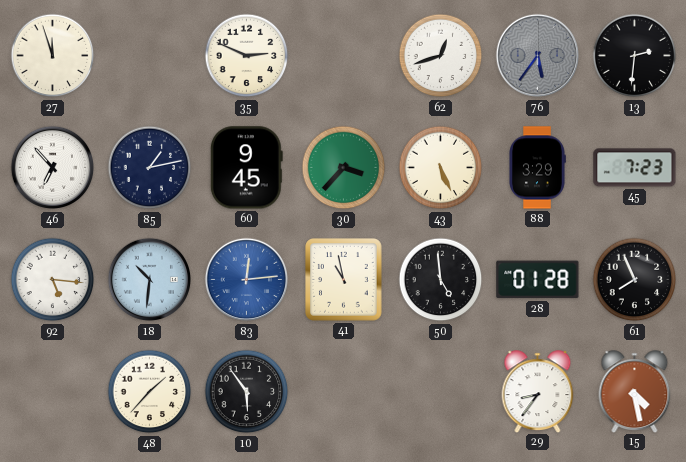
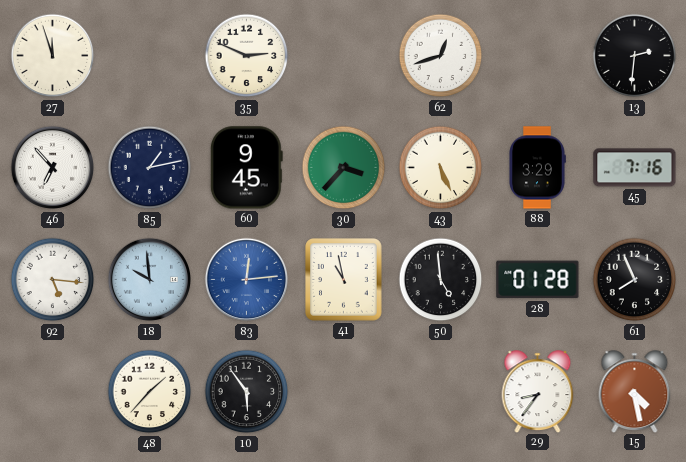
76: 5:36 -> none
45: 7:23 -> 7:16
18: 10:31 -> 9:59
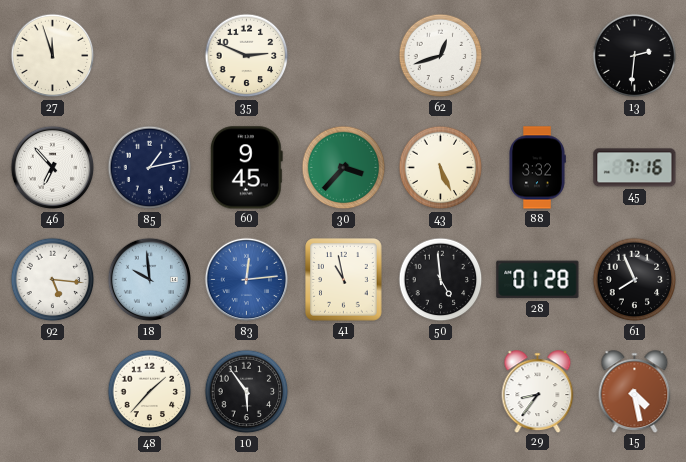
88: 3:29 -> 3:32
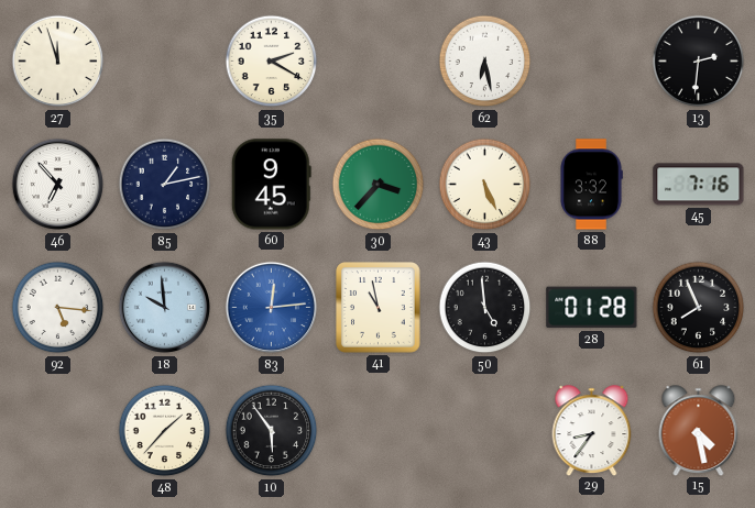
35: 2:49 -> 2:20
62: 12:42 -> 6:28
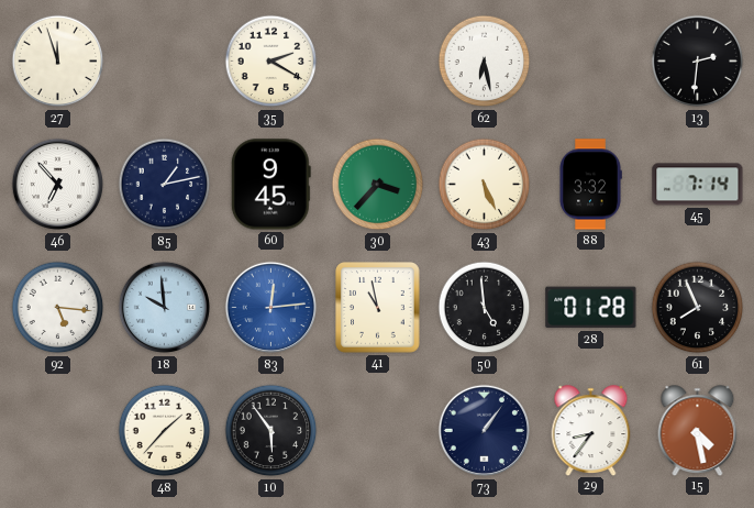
45: 7:16 -> 7:14
73: none -> 1:06
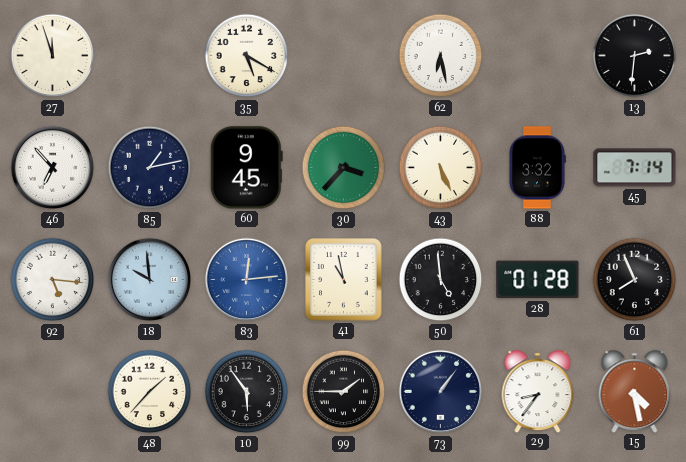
35: 2:20 -> 5:20
99: none -> 1:45
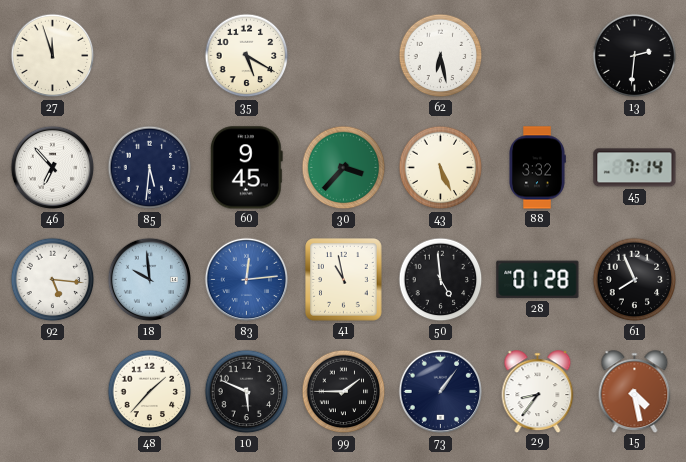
85: 1:13 -> 5:31
10: 5:54 -> 5:49
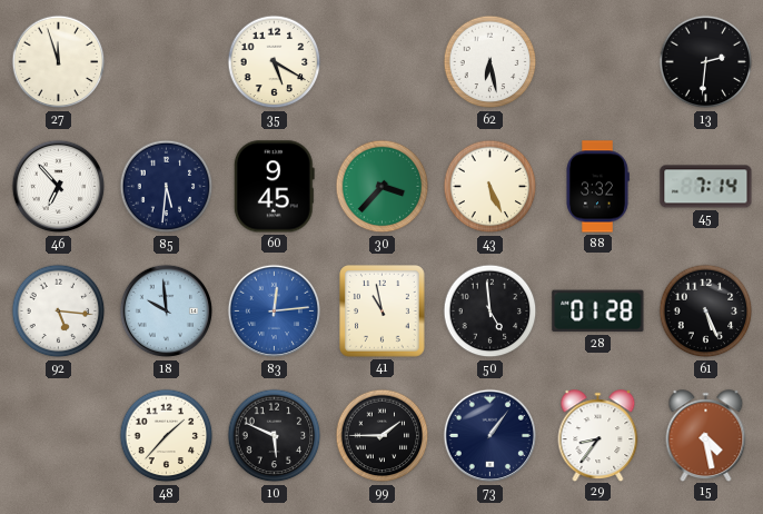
61: 7:56 -> 5:26
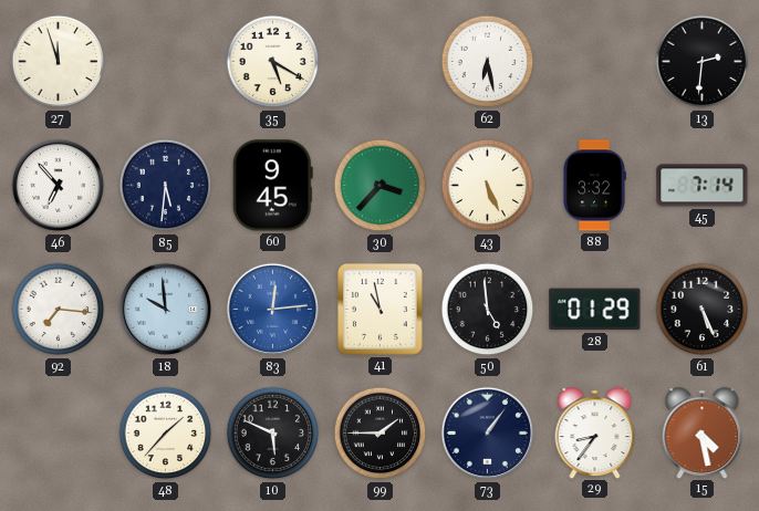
92: 5:16 -> 7:16
28: 01:28 -> 01:29
